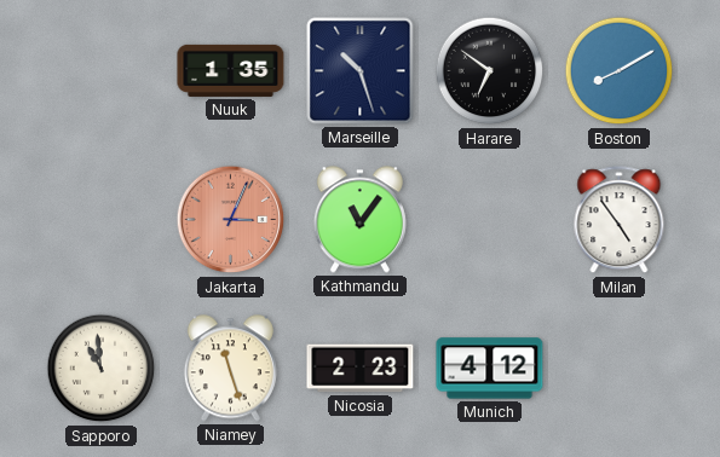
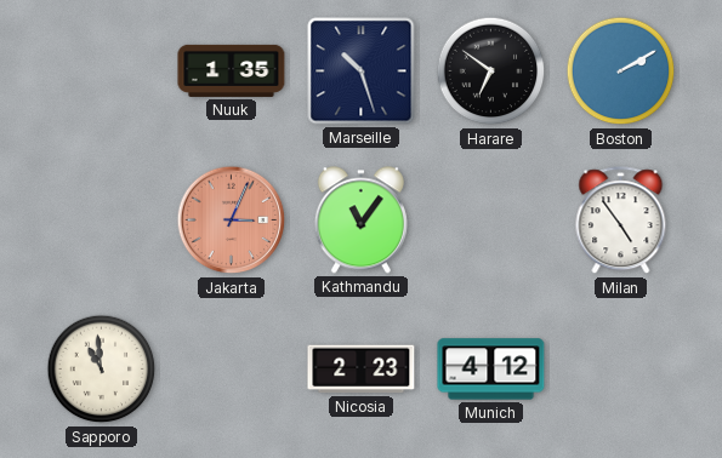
Boston: 8:10 -> 2:10
Niamey: 11:27 -> none
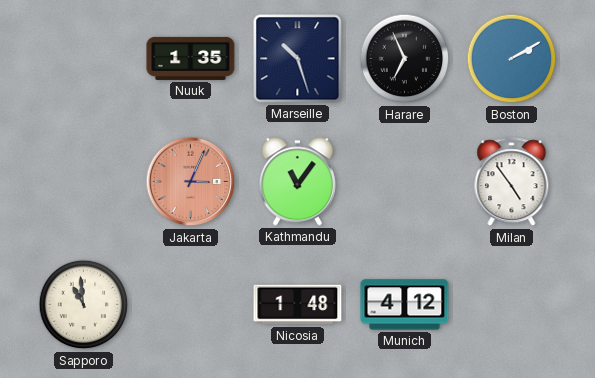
Harare: 6:51 -> 6:56
Nicosia: 2:23 -> 1:48
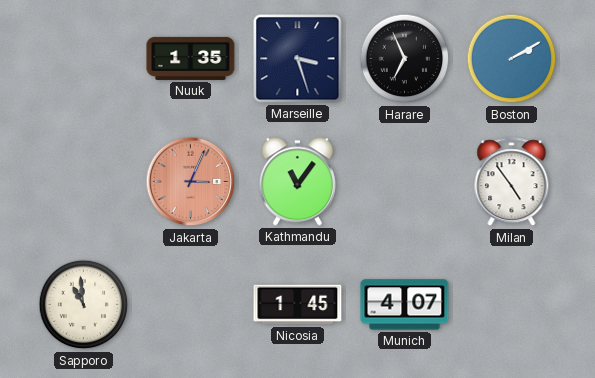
Marseille: 10:27 -> 3:27
Nicosia: 1:48 -> 1:45
Munich: 4:12 -> 4:07
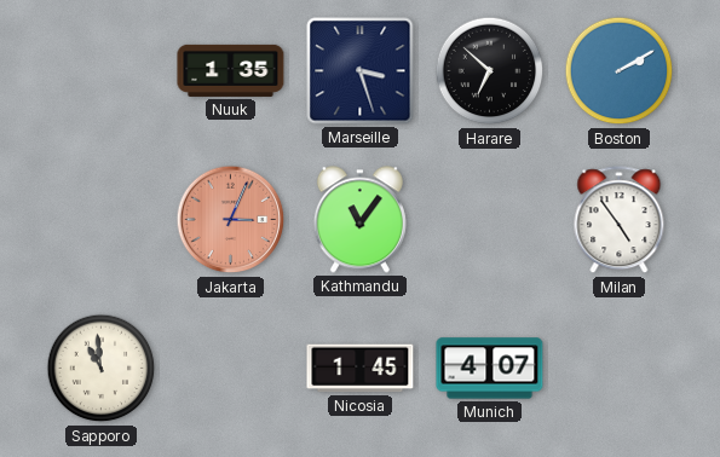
Harare: 6:56 -> 6:52
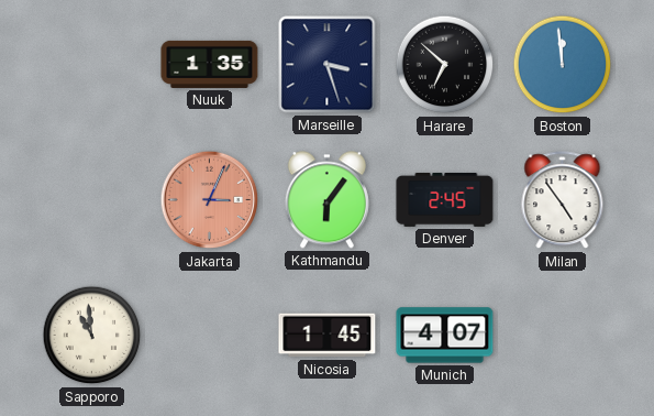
Boston: 2:10 -> 11:59
Kathmandu: 11:06 -> 6:06
Denver: none -> 2:45
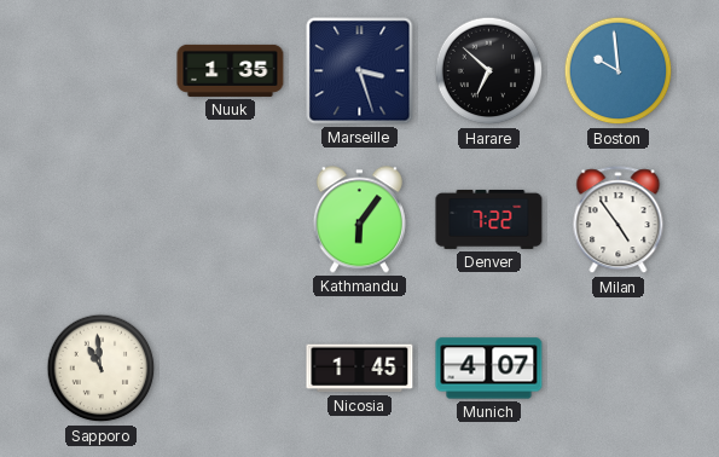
Boston: 11:59 -> 9:59
Jakarta: 3:04 -> none
Denver: 2:45 -> 7:22
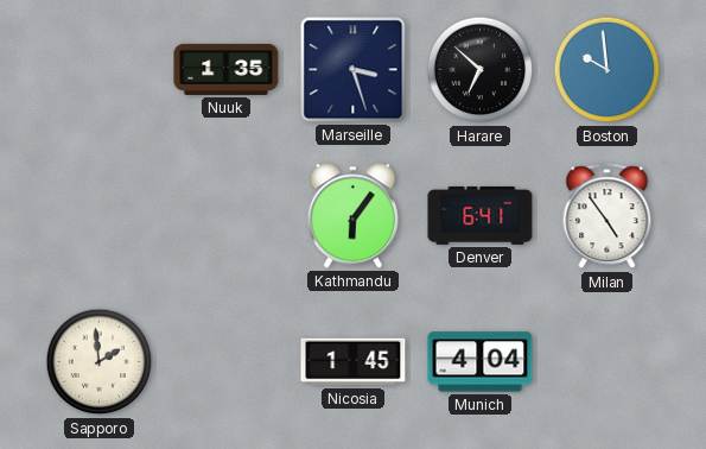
Denver: 7:22 -> 6:41
Sapporo: 10:59 -> 1:59
Munich: 4:07 -> 4:04
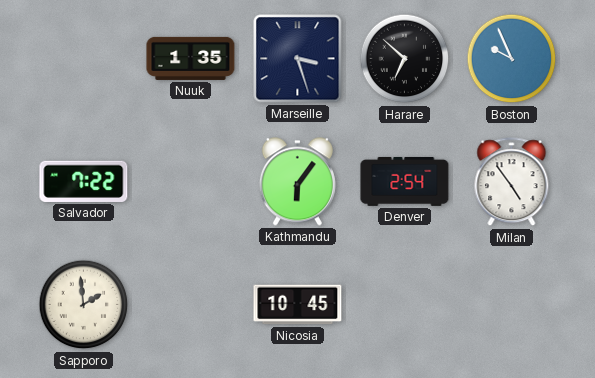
Boston: 9:59 -> 9:56
Salvador: none -> 7:22
Denver: 6:41 -> 2:54
Nicosia: 1:45 -> 10:45
Munich: 4:04 -> none
